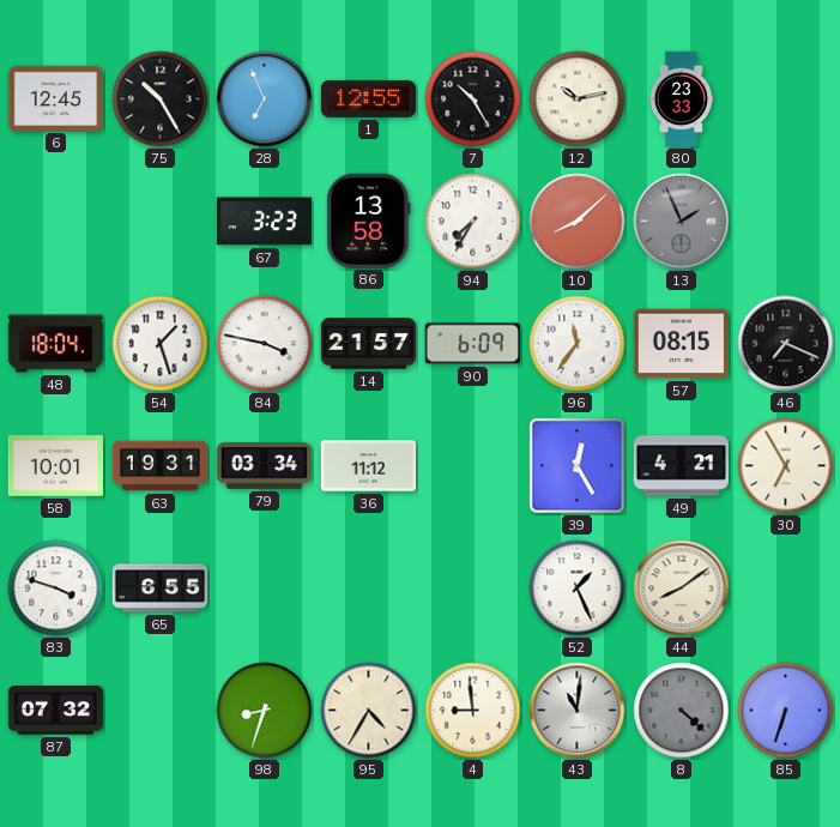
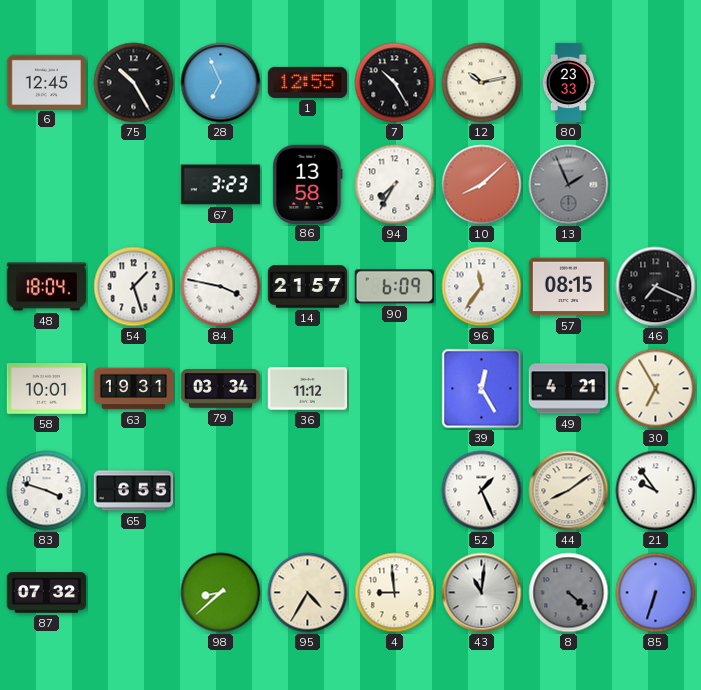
21: none -> 9:54
98: 8:33 -> 8:38
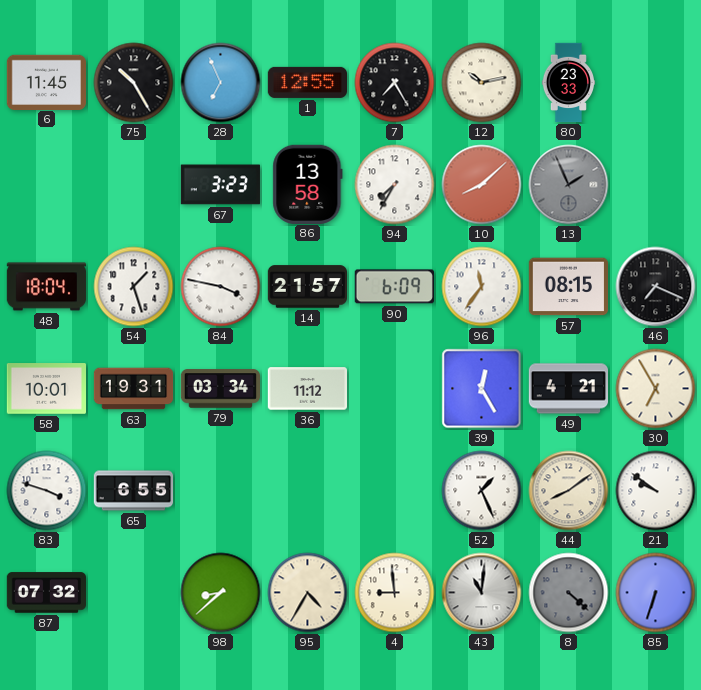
6: 12:45 -> 11:45
7: 10:25 -> 7:25
21: 9:54 -> 9:51
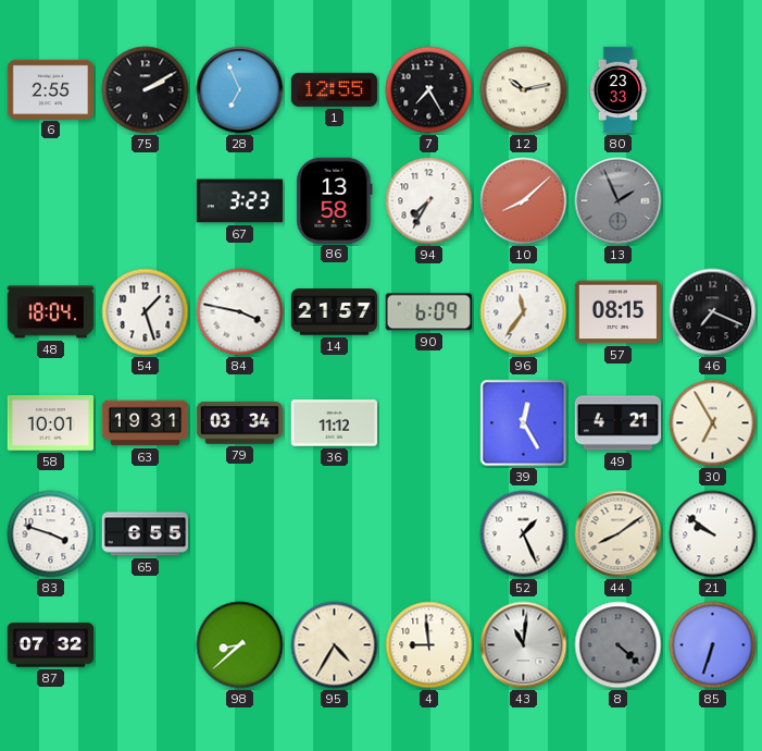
6: 11:45 -> 2:55
75: 10:25 -> 2:10
